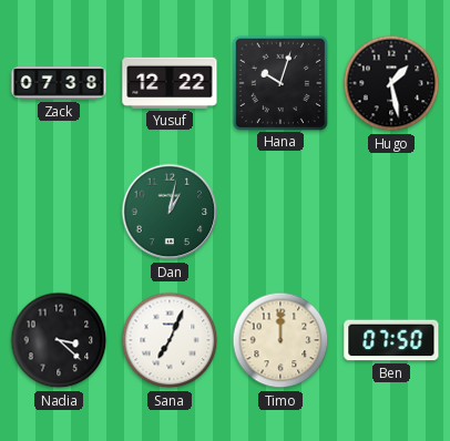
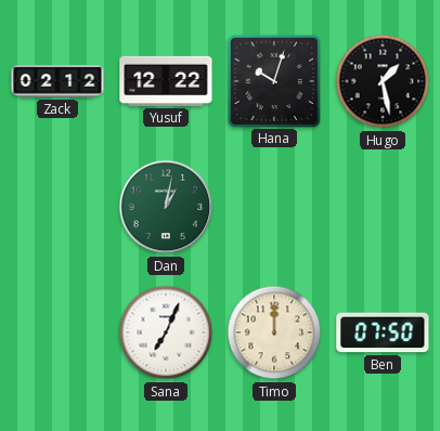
Zack: 07:38 -> 02:12
Nadia: 3:22 -> none
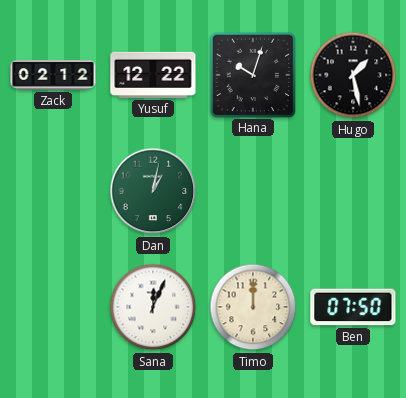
Sana: 7:04 -> 12:04
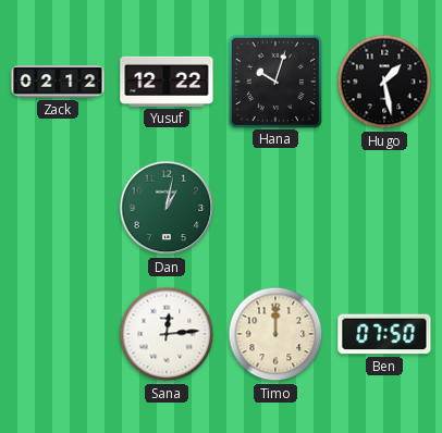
Sana: 12:04 -> 12:14
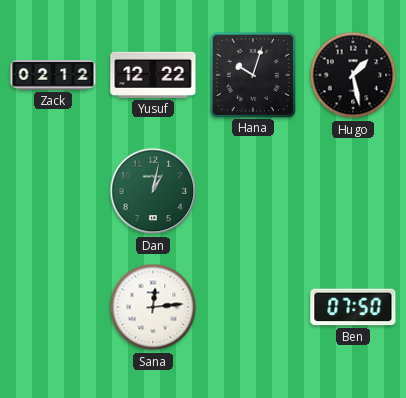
Timo: 12:00 -> none
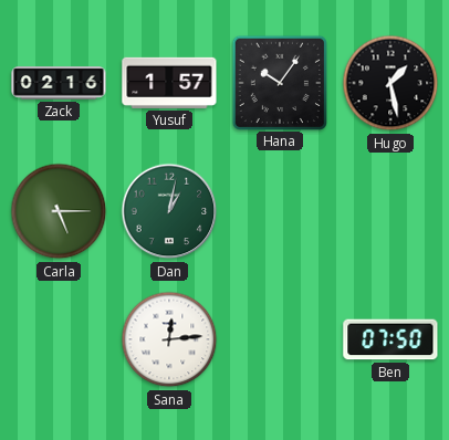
Zack: 02:12 -> 02:16
Yusuf: 12:22 -> 1:57
Hana: 10:03 -> 10:06
Carla: none -> 5:15
